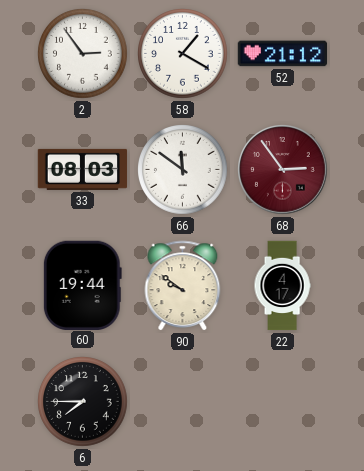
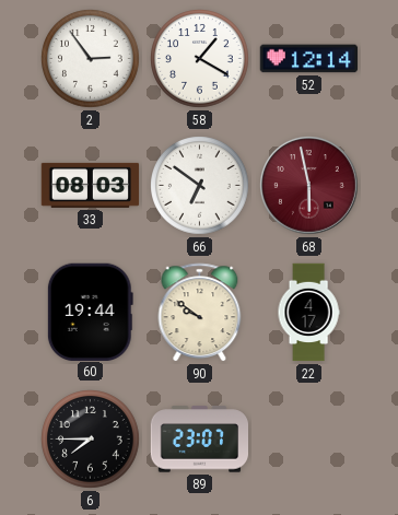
52: 21:12 -> 12:14
66: 11:51 -> 6:51
68: 2:54 -> 5:58
89: none -> 23:07
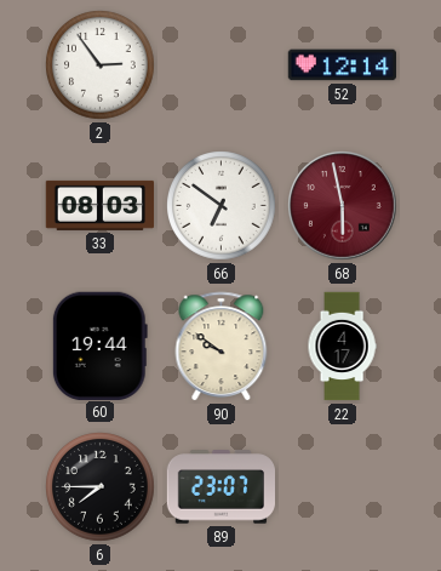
58: 1:20 -> none
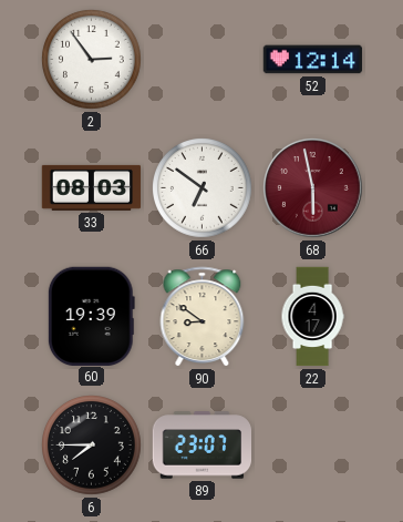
60: 19:44 -> 19:39
90: 9:51 -> 8:51
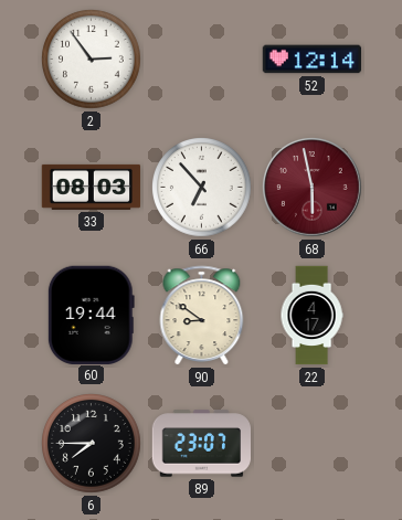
66: 6:51 -> 6:53
60: 19:39 -> 19:44
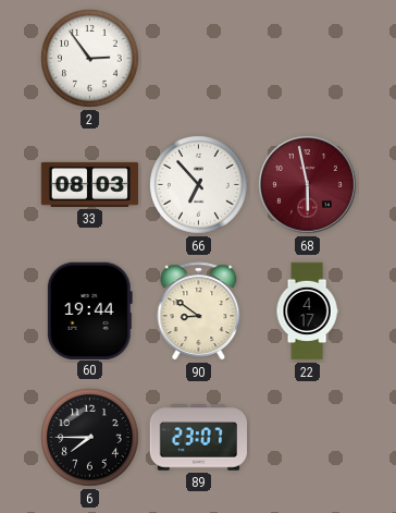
52: 12:14 -> none
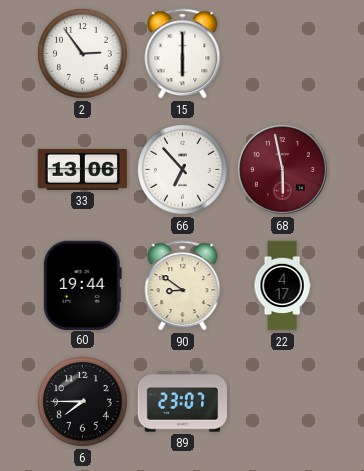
15: none -> 6:00
33: 08:03 -> 13:06
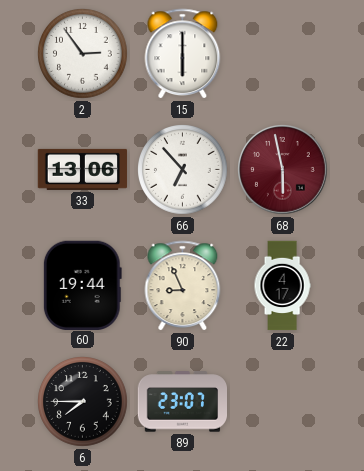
90: 8:51 -> 8:56
